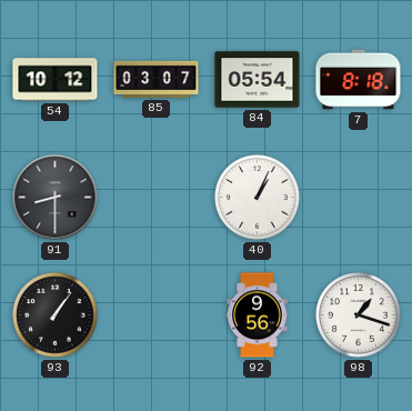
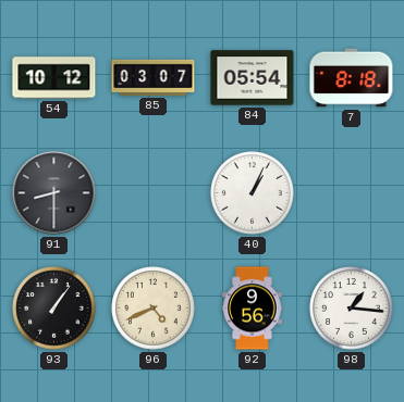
96: none -> 4:41
98: 1:18 -> 1:16
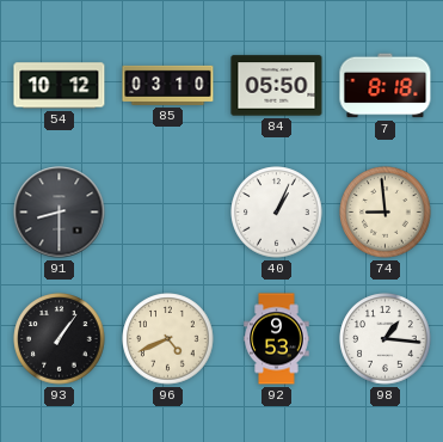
85: 03:07 -> 03:10
84: 05:54 -> 05:50
74: none -> 8:59
92: 9:56 -> 9:53
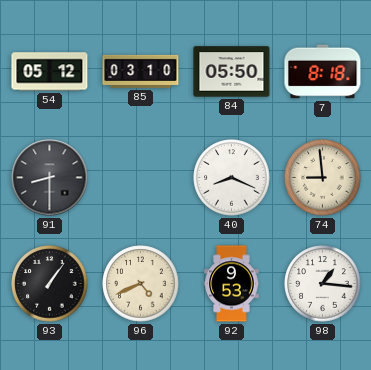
54: 10:12 -> 05:12
40: 1:04 -> 8:19
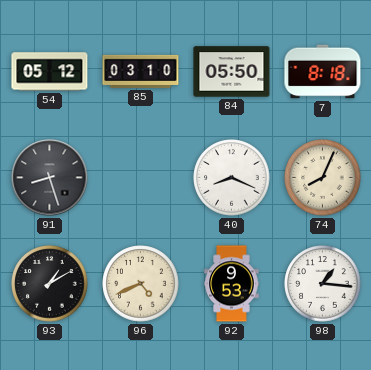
91: 8:30 -> 8:27
74: 8:59 -> 8:04
93: 1:06 -> 1:10
